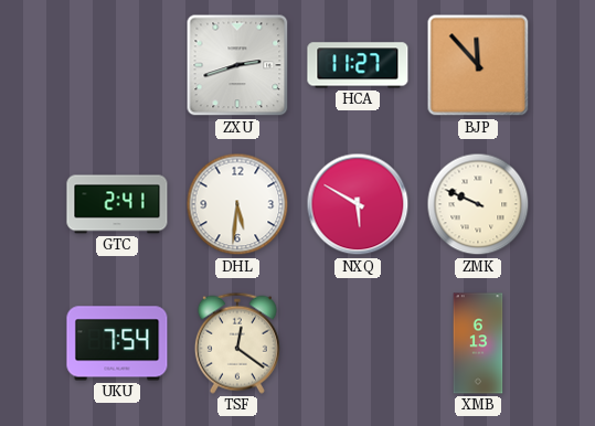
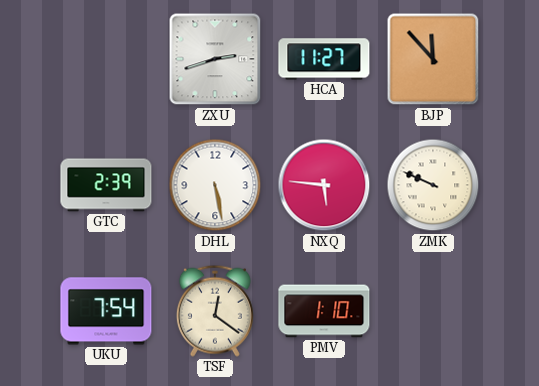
GTC: 2:41 -> 2:39
DHL: 5:31 -> 5:28
NXQ: 5:50 -> 5:46
PMV: none -> 1:10
XMB: 6:13 -> none
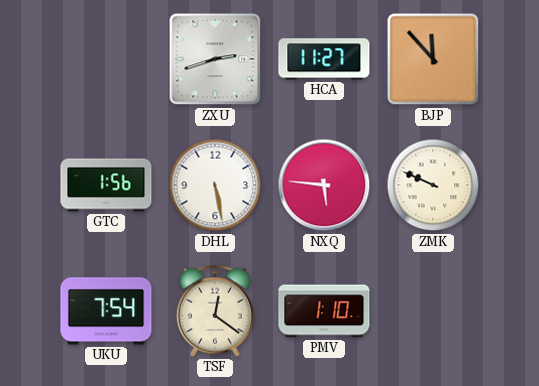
GTC: 2:39 -> 1:56
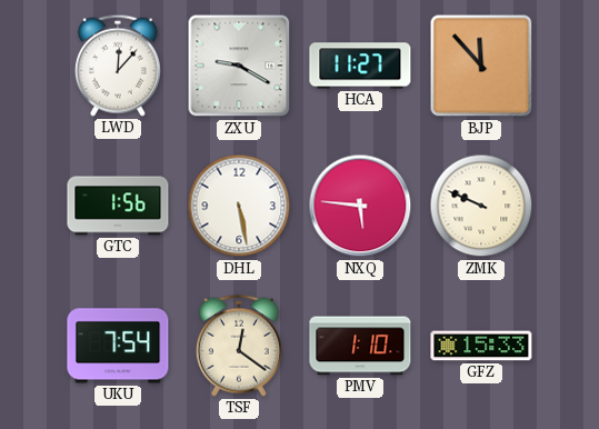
LWD: none -> 12:07
ZXU: 2:42 -> 9:20
GFZ: none -> 15:33
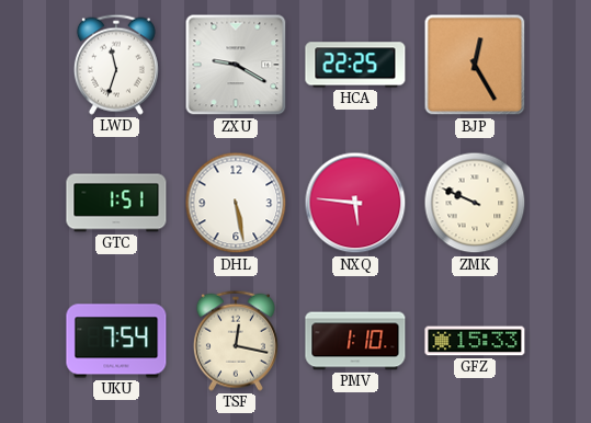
LWD: 12:07 -> 11:33
HCA: 11:27 -> 22:25
BJP: 11:53 -> 12:25
GTC: 1:56 -> 1:51
TSF: 12:21 -> 12:17
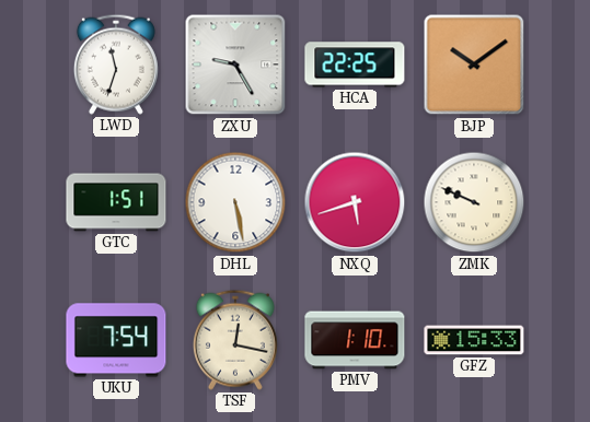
ZXU: 9:20 -> 9:25
BJP: 12:25 -> 10:09
NXQ: 5:46 -> 5:42
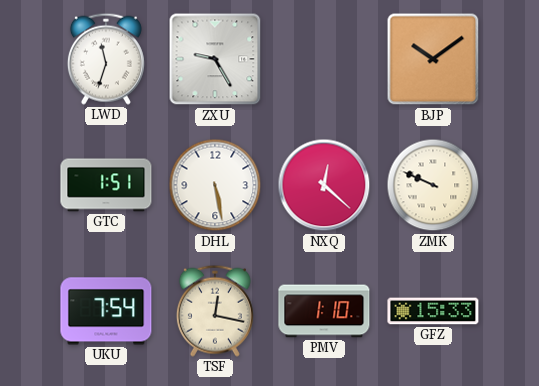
HCA: 22:25 -> none
NXQ: 5:42 -> 12:22
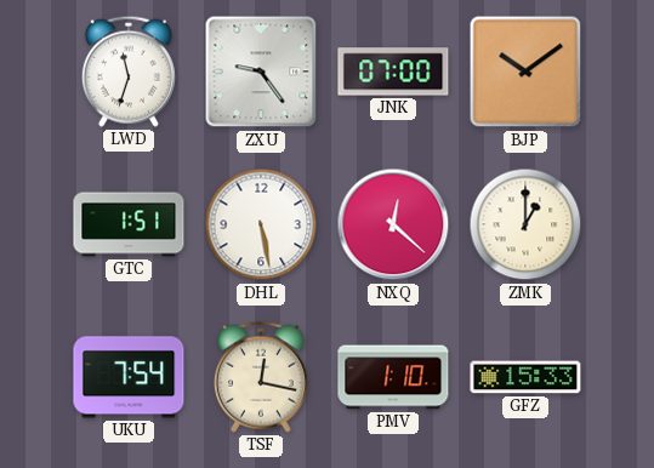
ZXU: 9:25 -> 9:24
JNK: none -> 07:00
ZMK: 9:49 -> 1:00
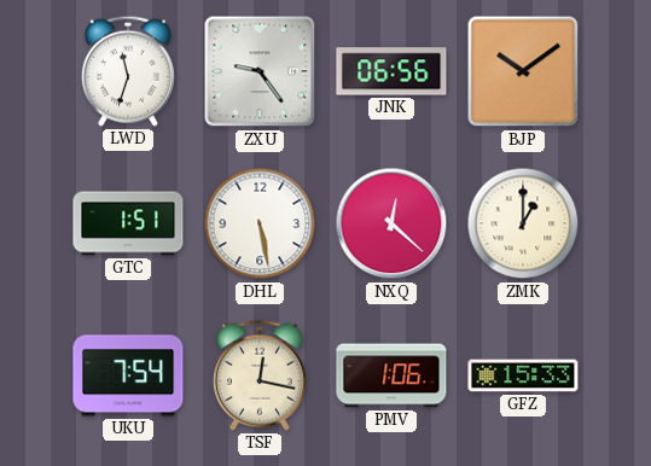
JNK: 07:00 -> 06:56
PMV: 1:10 -> 1:06
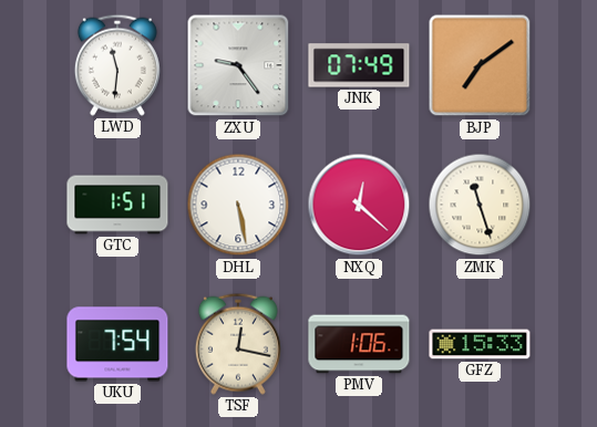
LWD: 11:33 -> 11:31
JNK: 06:56 -> 07:49
BJP: 10:09 -> 7:09
ZMK: 1:00 -> 11:27
